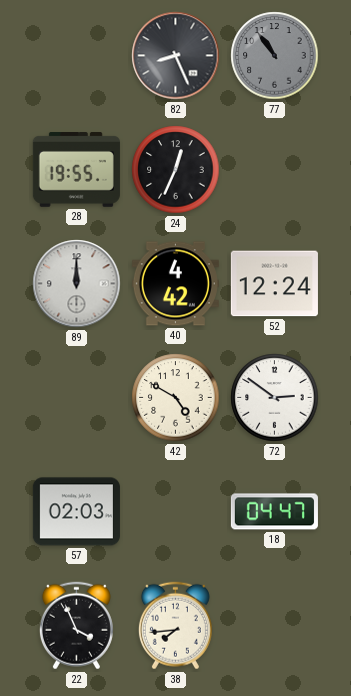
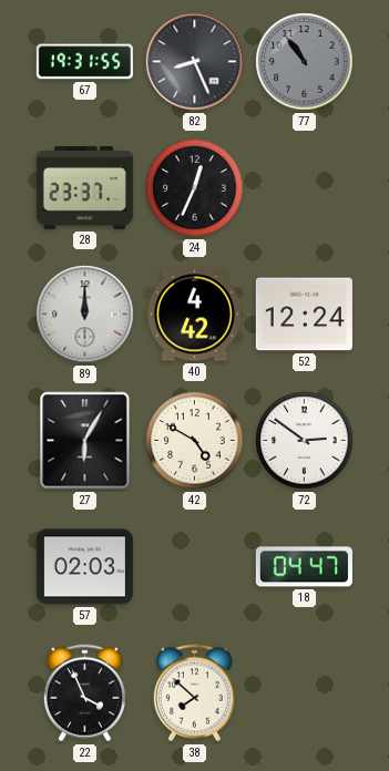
67: none -> 19:31
28: 19:55 -> 23:37
27: none -> 6:05
38: 7:44 -> 7:52
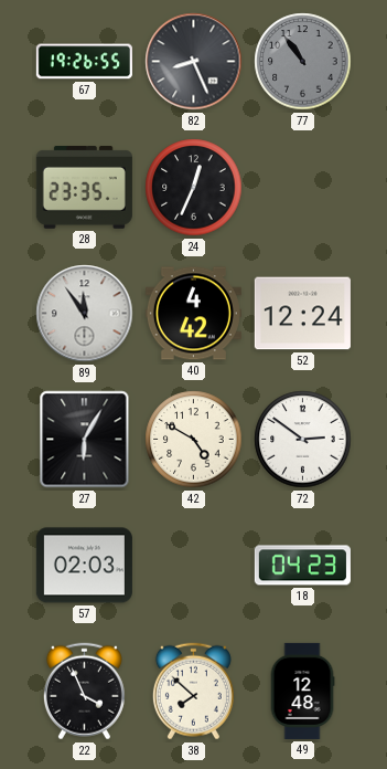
67: 19:31 -> 19:26
28: 23:37 -> 23:35
89: 12:00 -> 11:54
18: 04:47 -> 04:23
49: none -> 12:48
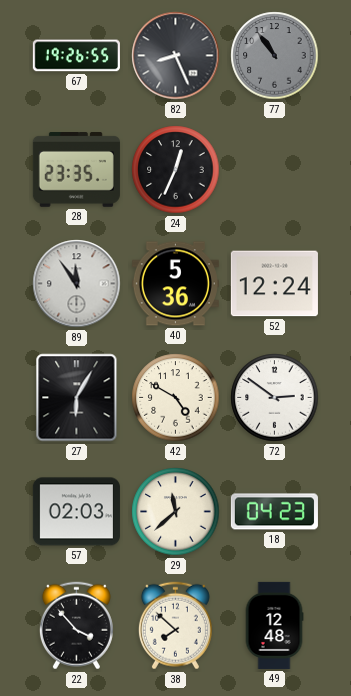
40: 4:42 -> 5:36
29: none -> 11:38
22: 3:56 -> 3:53
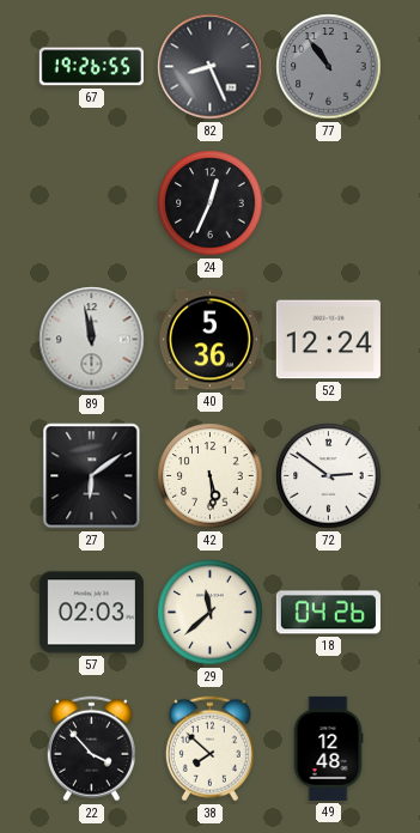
28: 23:35 -> none
89: 11:54 -> 11:58
27: 6:05 -> 6:09
42: 4:50 -> 5:29
18: 04:23 -> 04:26
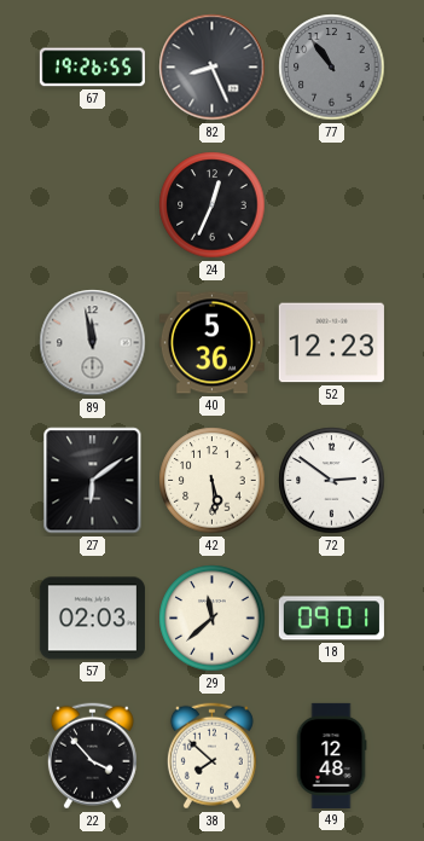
52: 12:24 -> 12:23
18: 04:26 -> 09:01
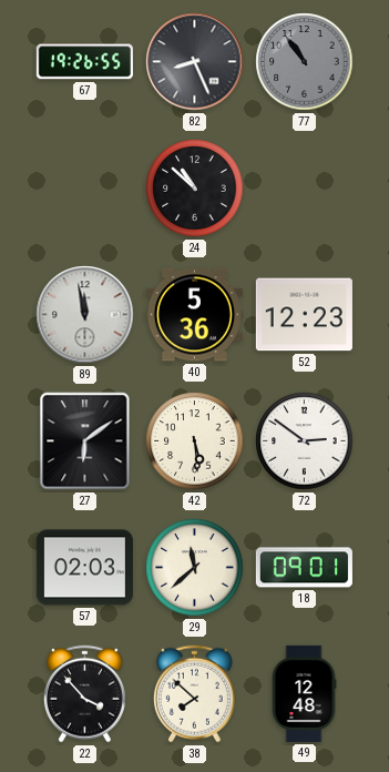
24: 12:34 -> 10:52
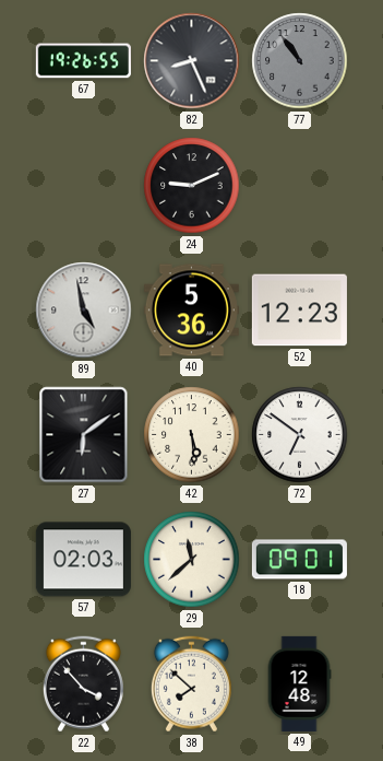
24: 10:52 -> 9:11
89: 11:58 -> 4:58
72: 2:51 -> 6:51
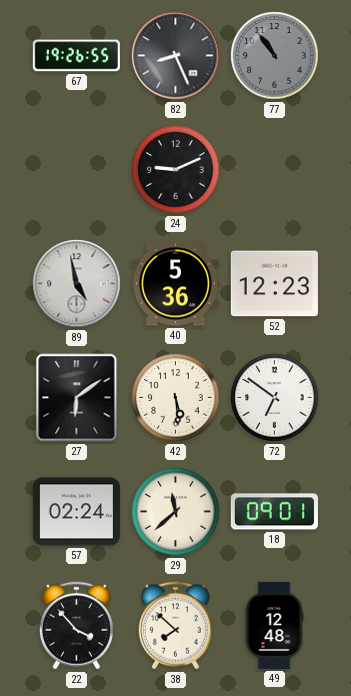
57: 02:03 -> 02:24
